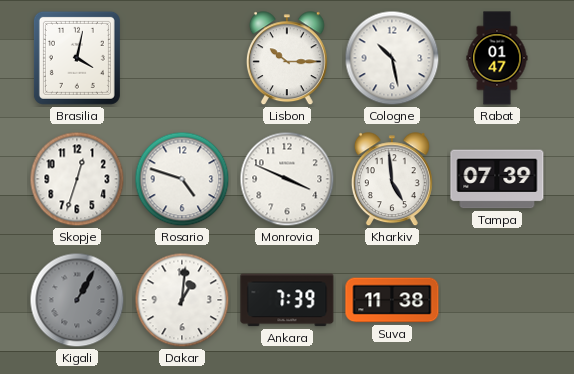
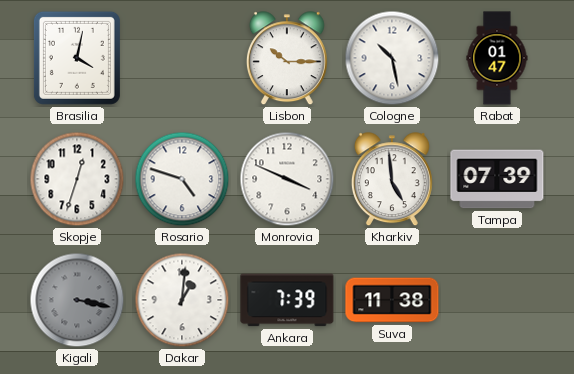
Kigali: 1:05 -> 3:17
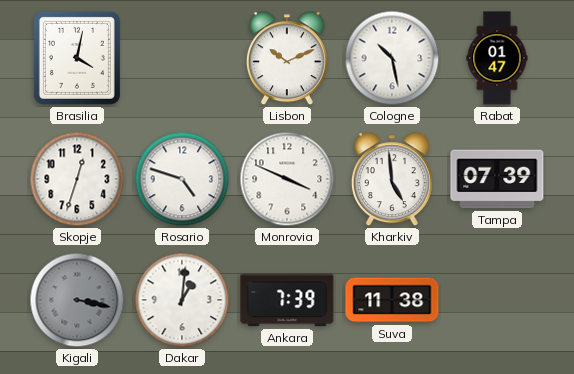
Lisbon: 10:15 -> 10:11
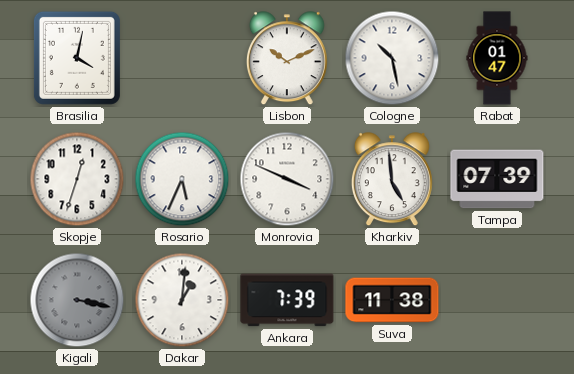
Rosario: 4:48 -> 5:34
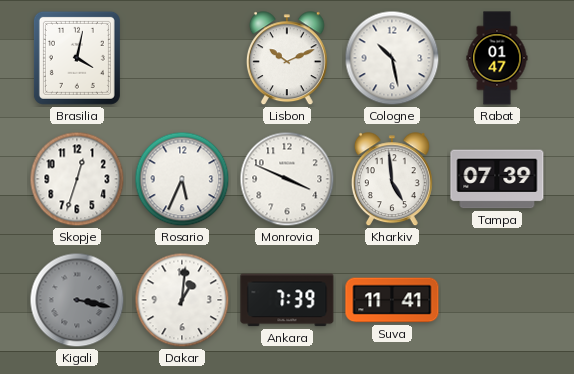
Suva: 11:38 -> 11:41
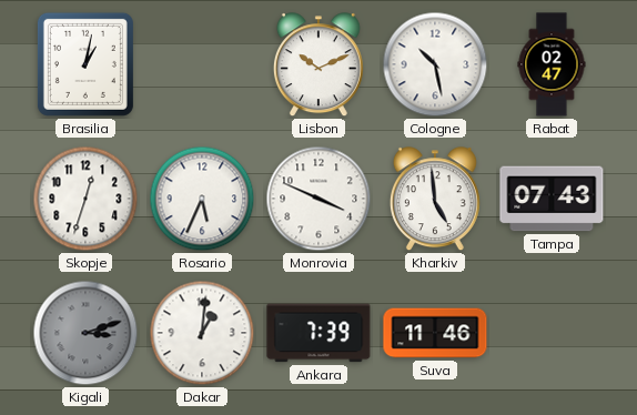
Brasilia: 4:02 -> 1:02
Rabat: 01:47 -> 02:47
Tampa: 07:39 -> 07:43
Kigali: 3:17 -> 3:12
Suva: 11:41 -> 11:46
